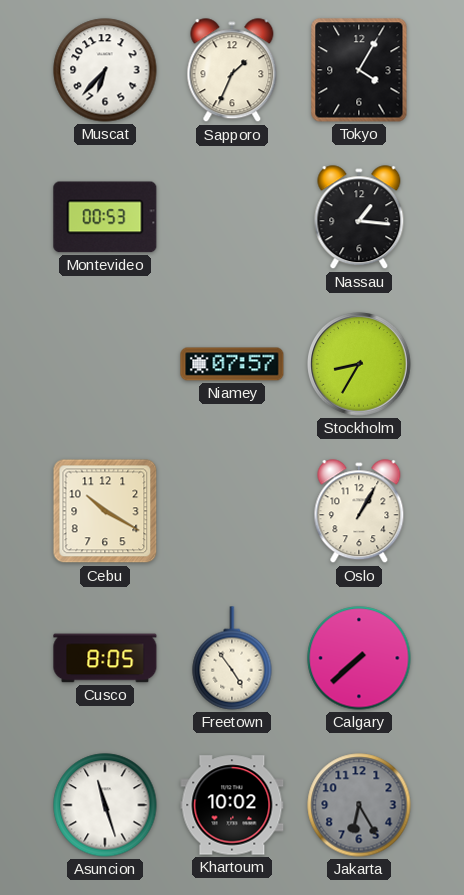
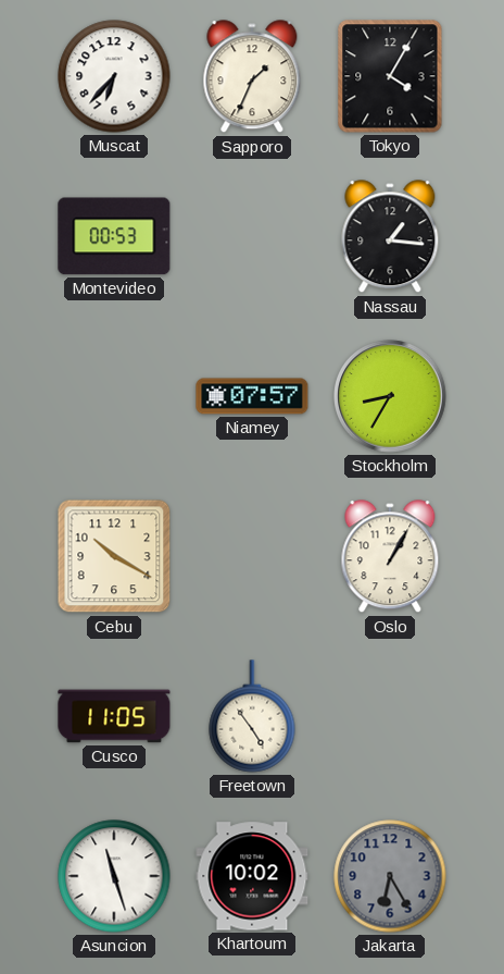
Cusco: 8:05 -> 11:05
Calgary: 7:38 -> none
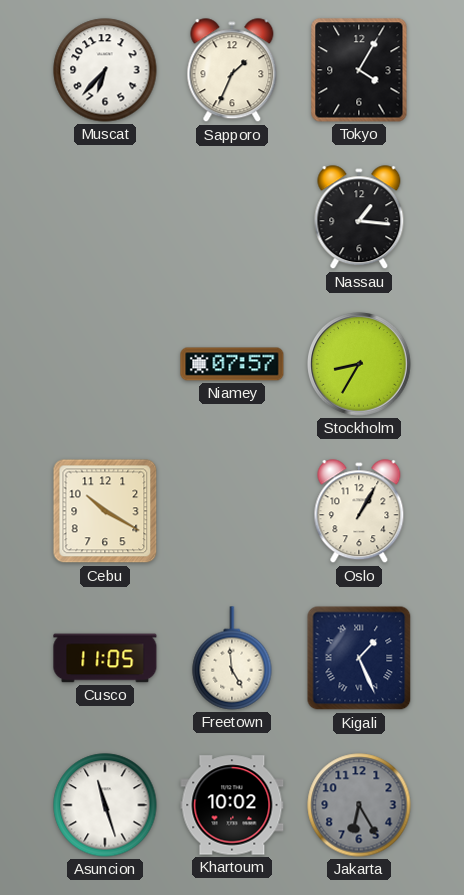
Montevideo: 00:53 -> none
Freetown: 4:54 -> 4:59
Kigali: none -> 1:26
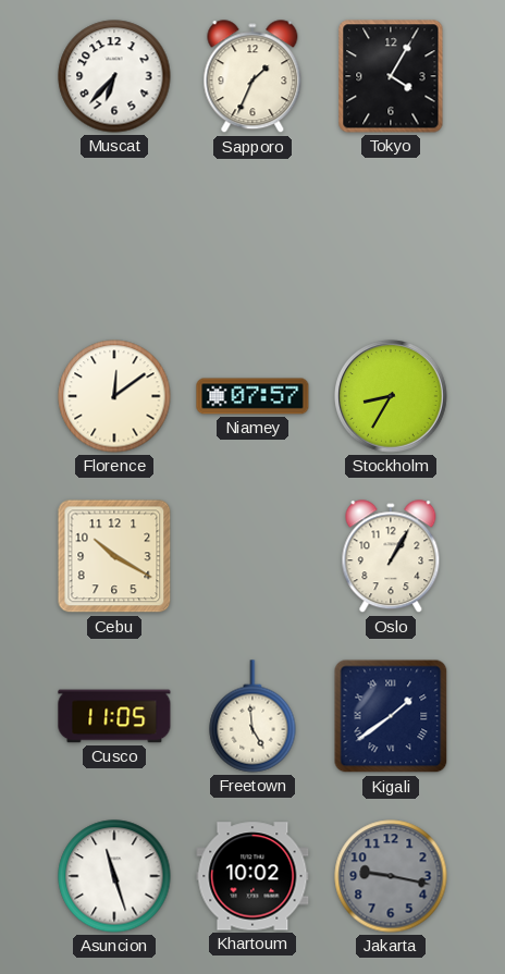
Nassau: 1:16 -> none
Florence: none -> 12:09
Kigali: 1:26 -> 1:39
Jakarta: 6:25 -> 9:17
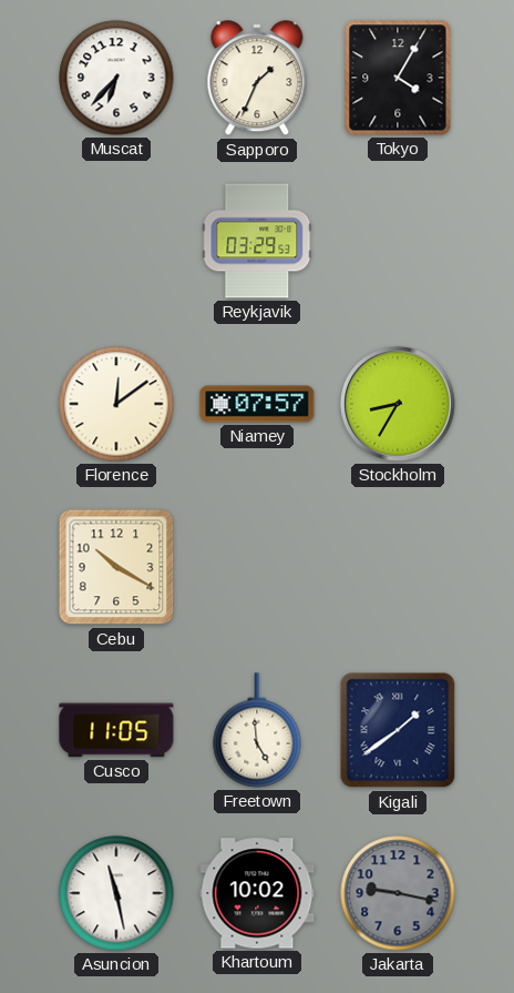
Reykjavik: none -> 03:29
Oslo: 1:05 -> none
Asuncion: 11:27 -> 11:28
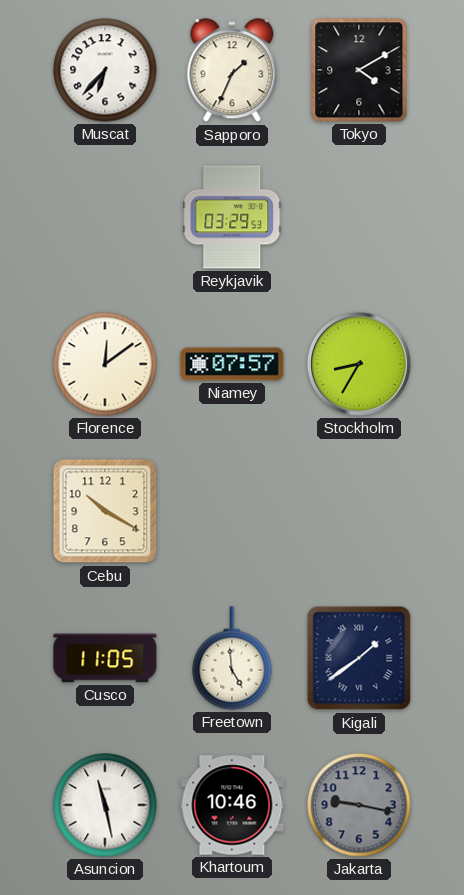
Tokyo: 4:05 -> 4:10
Khartoum: 10:02 -> 10:46
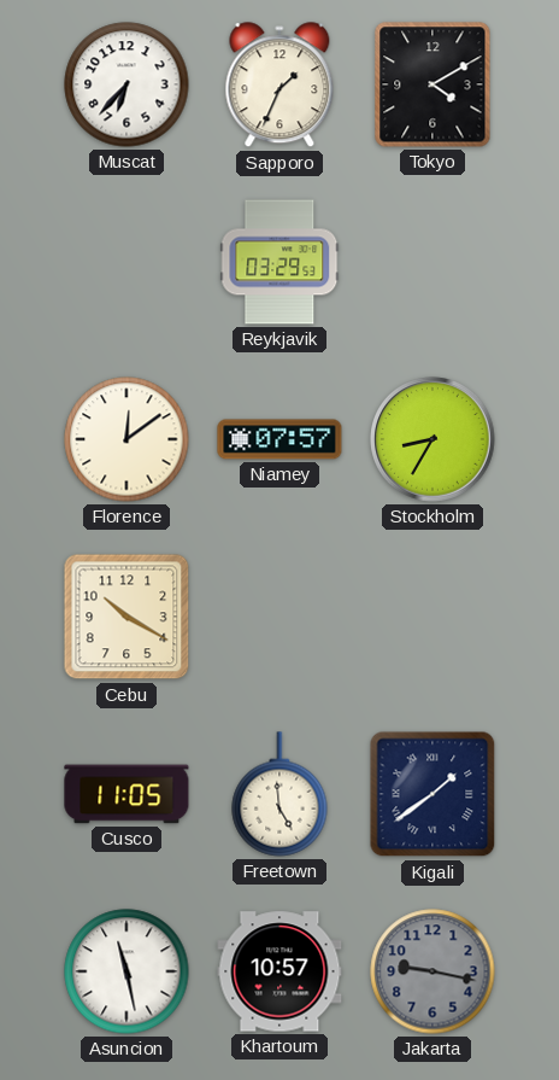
Khartoum: 10:46 -> 10:57
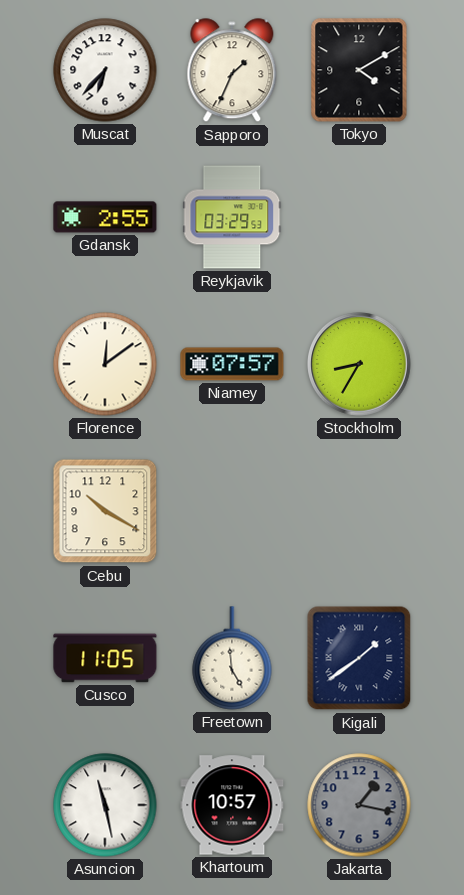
Gdansk: none -> 2:55
Jakarta: 9:17 -> 1:17
